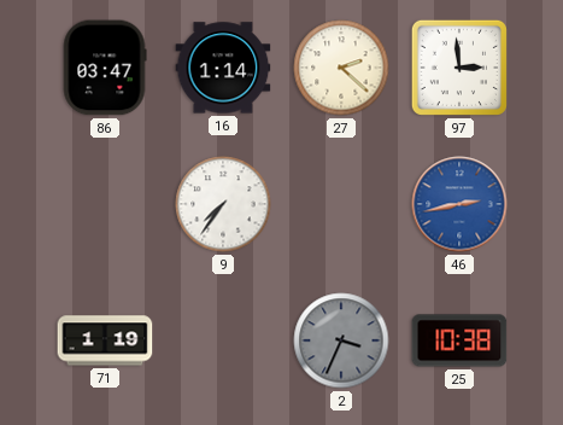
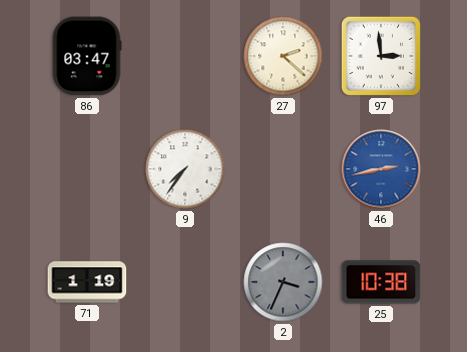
16: 1:14 -> none
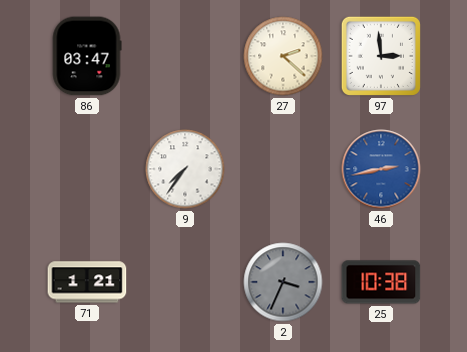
71: 1:19 -> 1:21
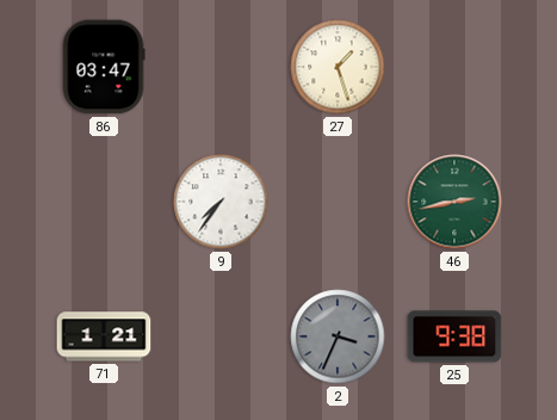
27: 2:22 -> 1:27
97: 2:59 -> none
46 dial: blue -> green
25: 10:38 -> 9:38
